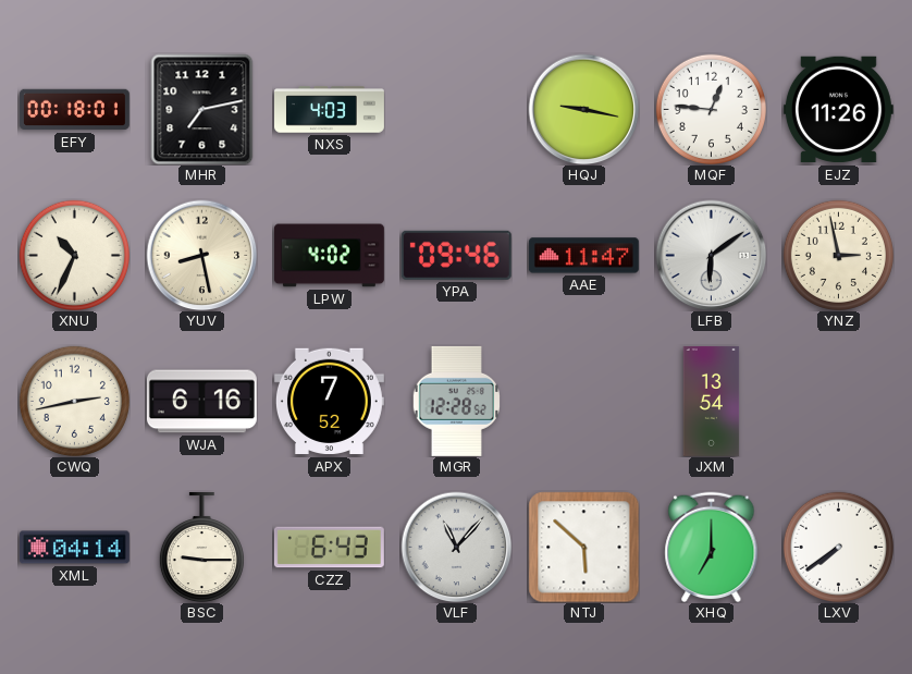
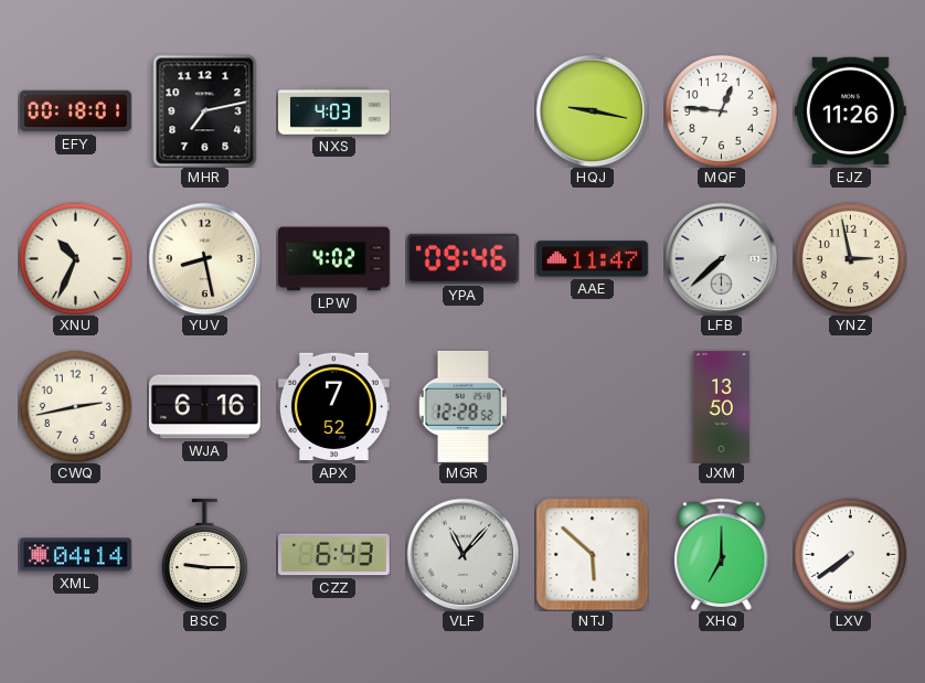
LFB: 6:09 -> 7:38
JXM: 13:54 -> 13:50
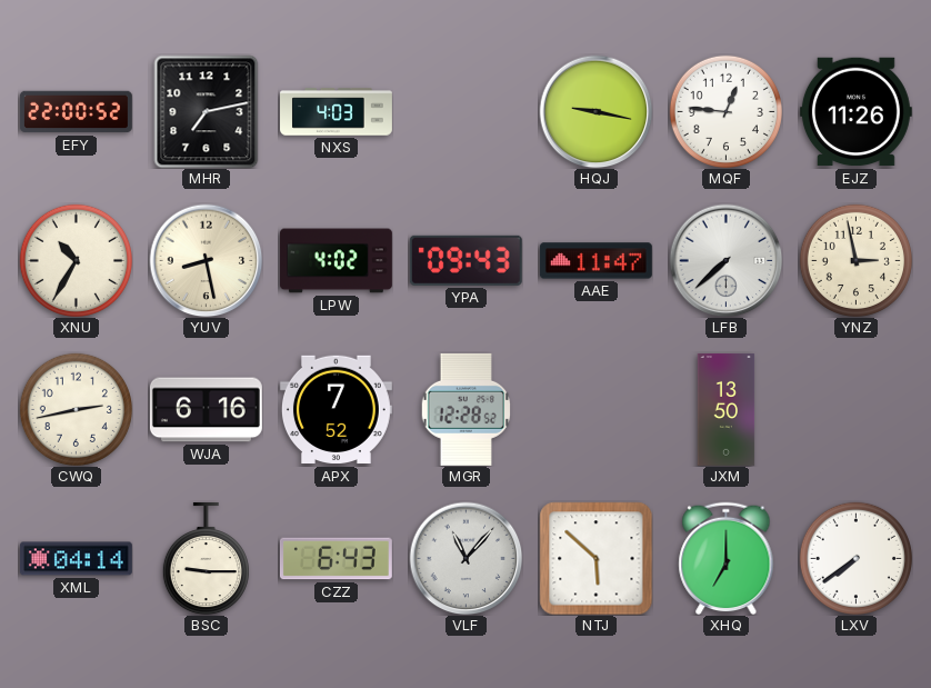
EFY: 00:18 -> 22:00
XNU: 10:34 -> 10:35
YPA: 09:46 -> 09:43
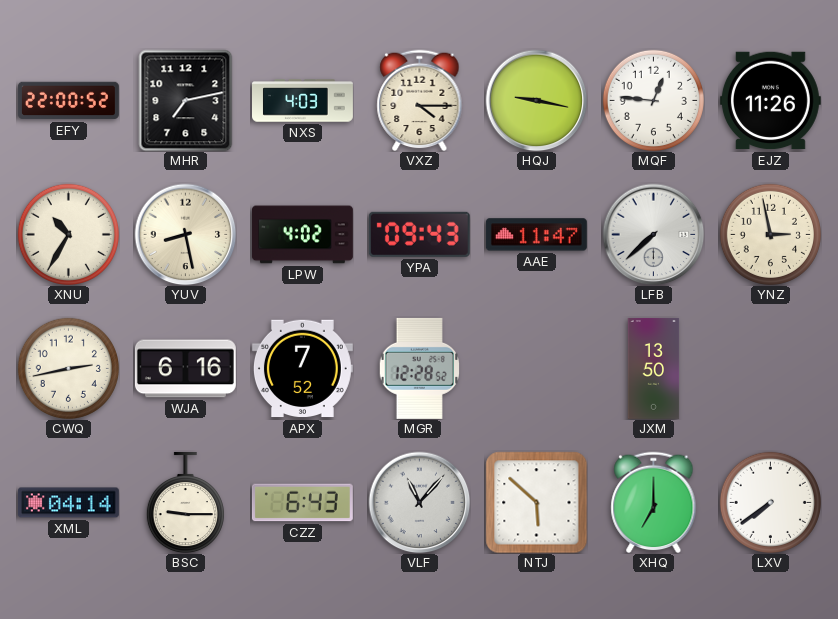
VXZ: none -> 4:15
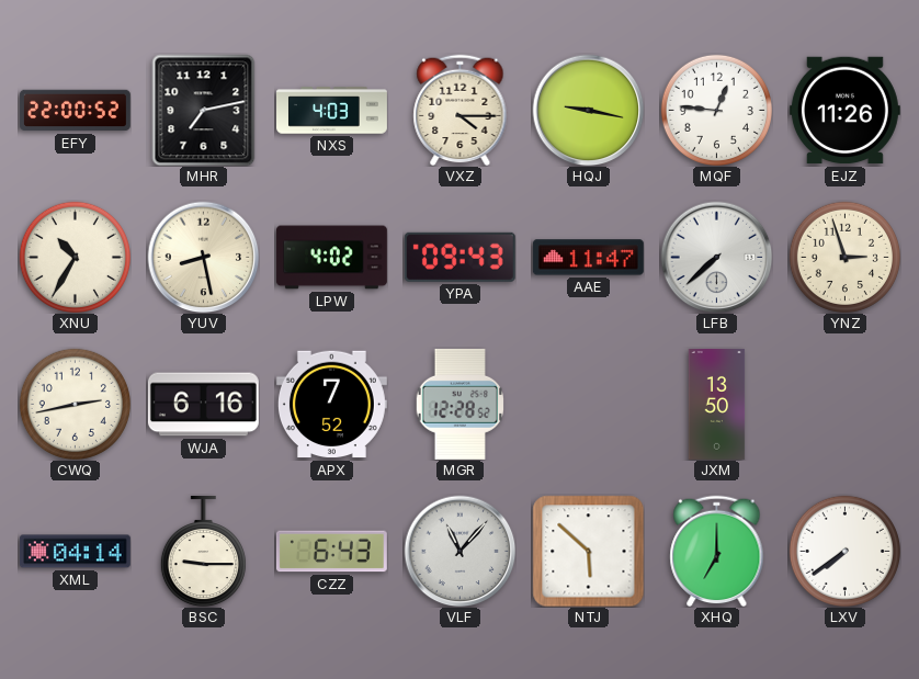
YNZ: 2:58 -> 2:57
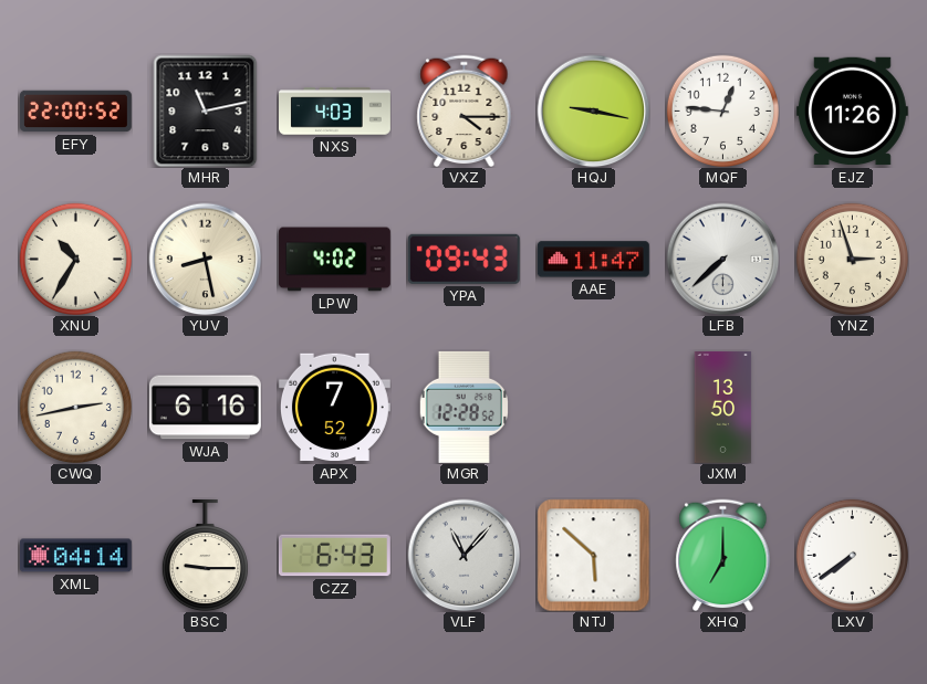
MHR: 7:13 -> 11:13
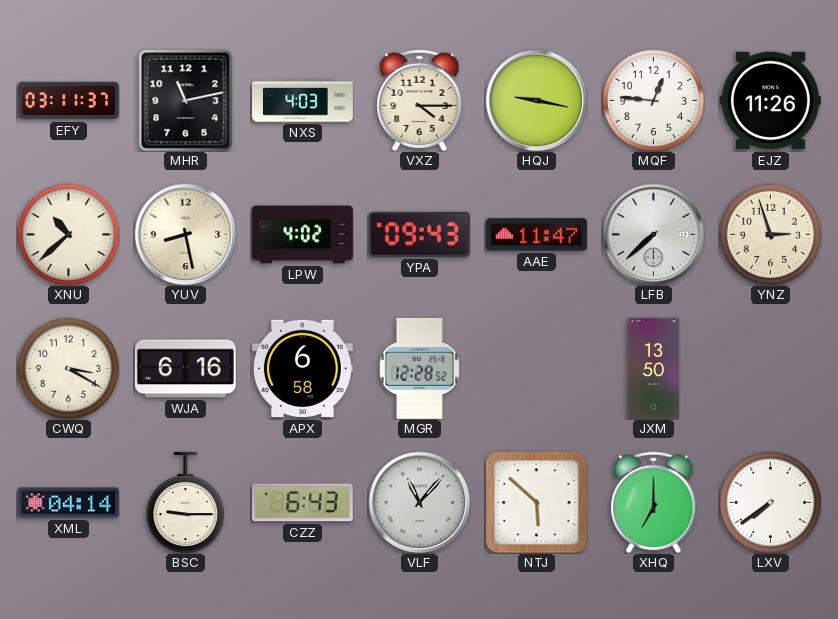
EFY: 22:00 -> 03:11
XNU: 10:35 -> 10:38
CWQ: 2:43 -> 3:20
APX: 7:52 -> 6:58
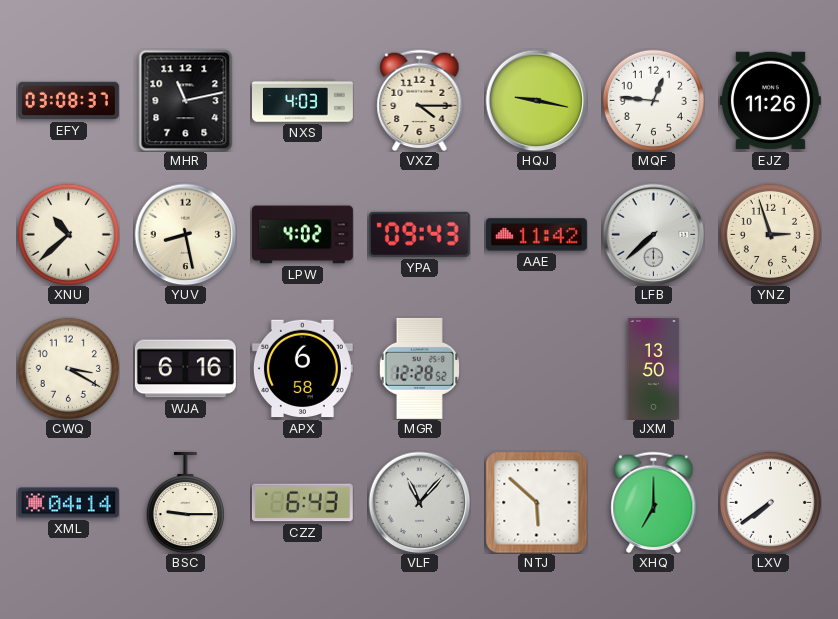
EFY: 03:11 -> 03:08
AAE: 11:47 -> 11:42
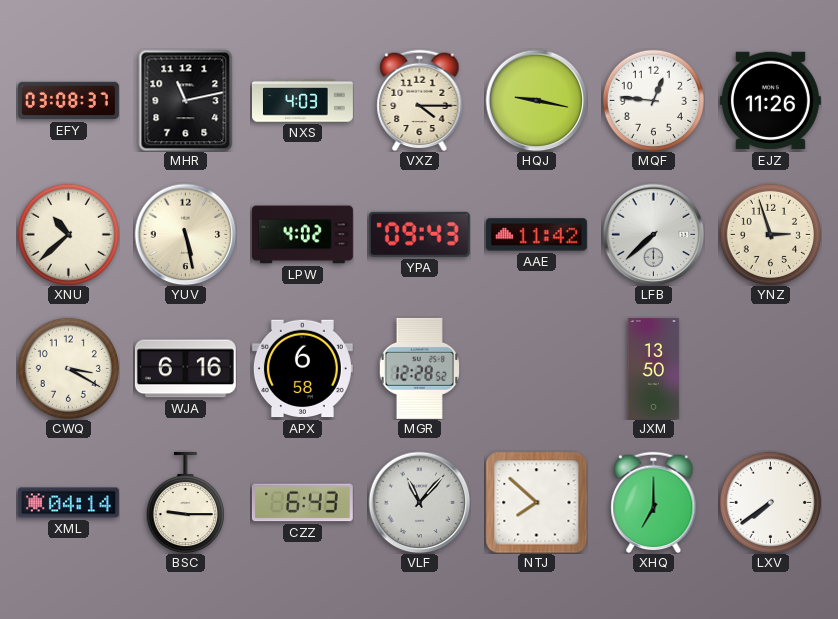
YUV: 8:28 -> 5:28
NTJ: 5:52 -> 7:52
